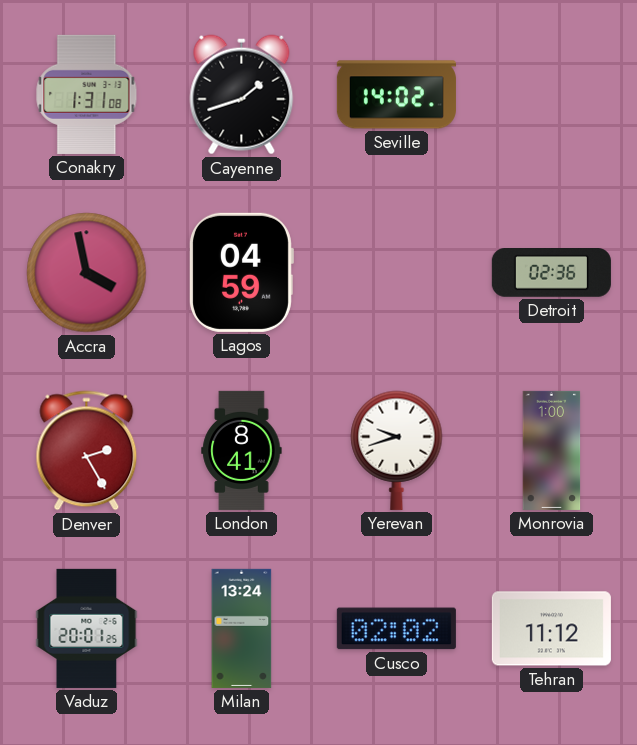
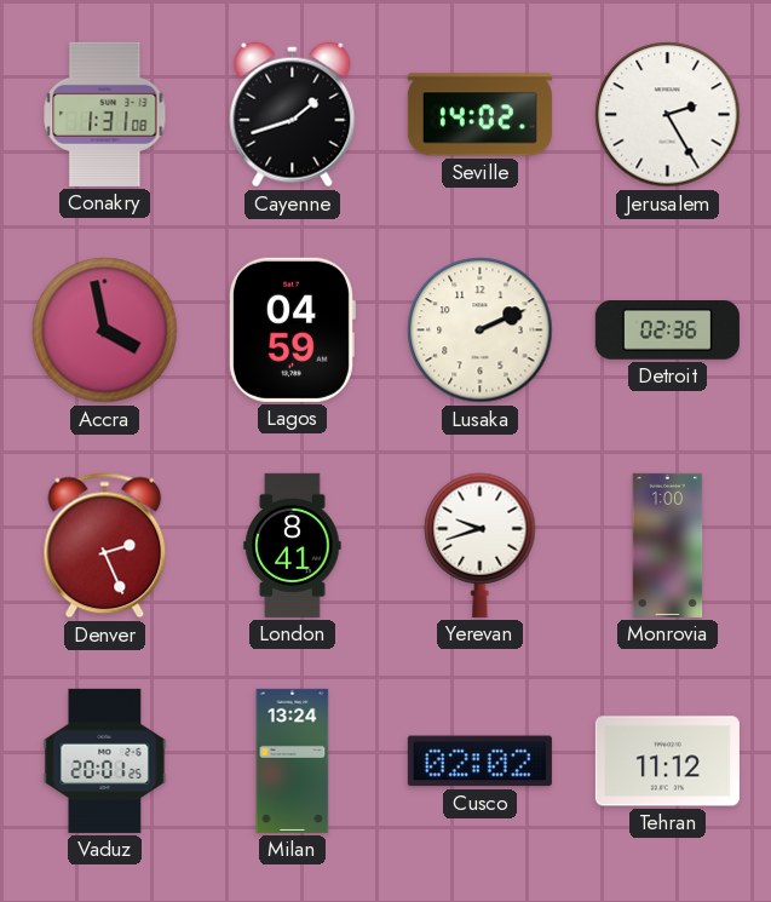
Jerusalem: none -> 2:25
Lusaka: none -> 2:11
Denver: 2:25 -> 2:26
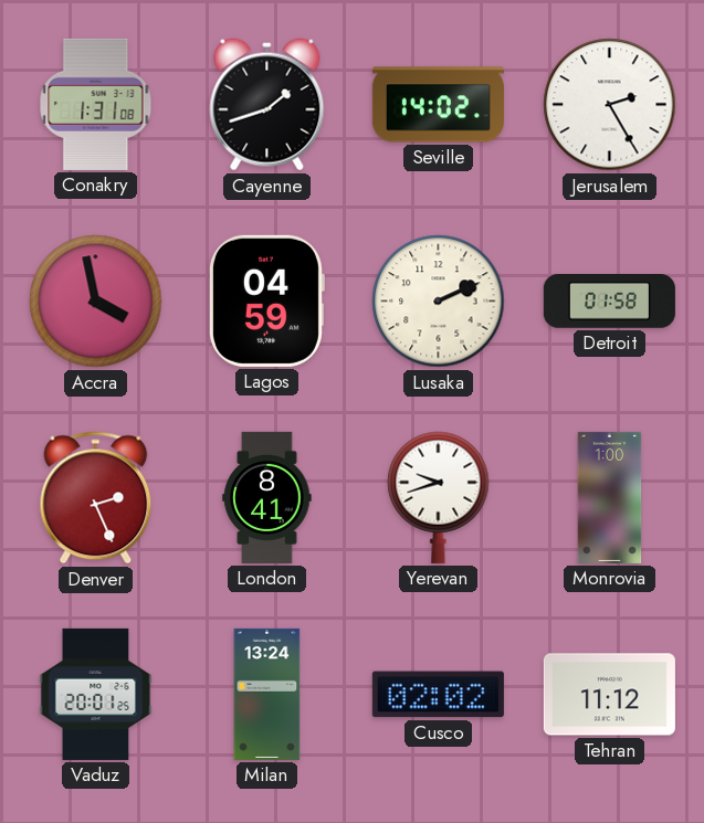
Detroit: 02:36 -> 01:58
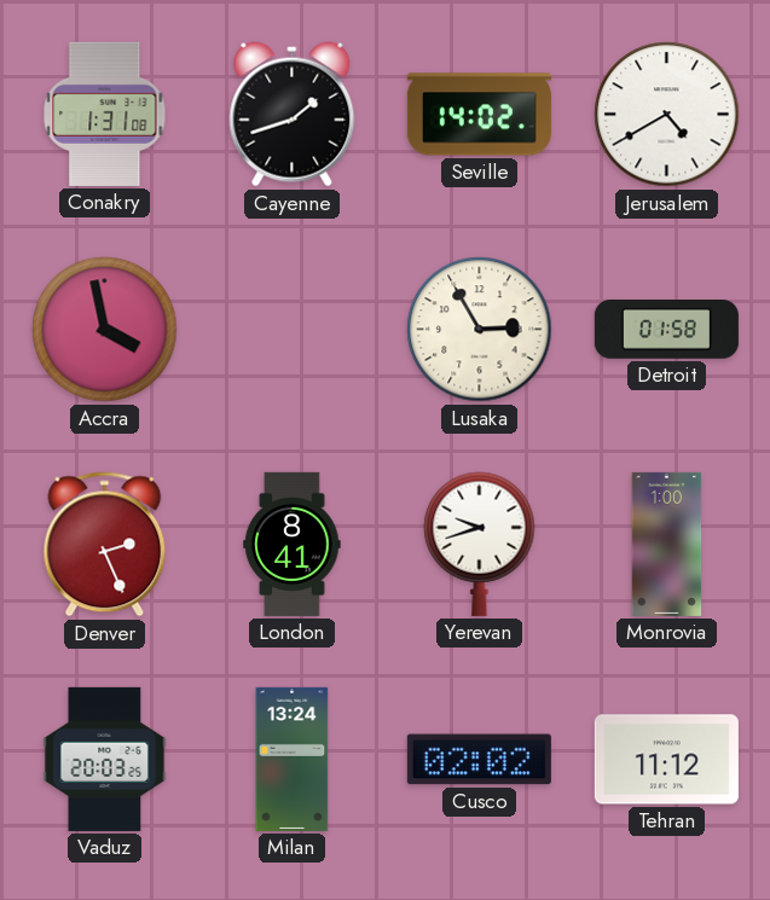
Jerusalem: 2:25 -> 4:40
Lagos: 04:59 -> none
Lusaka: 2:11 -> 2:55
Vaduz: 20:01 -> 20:03
